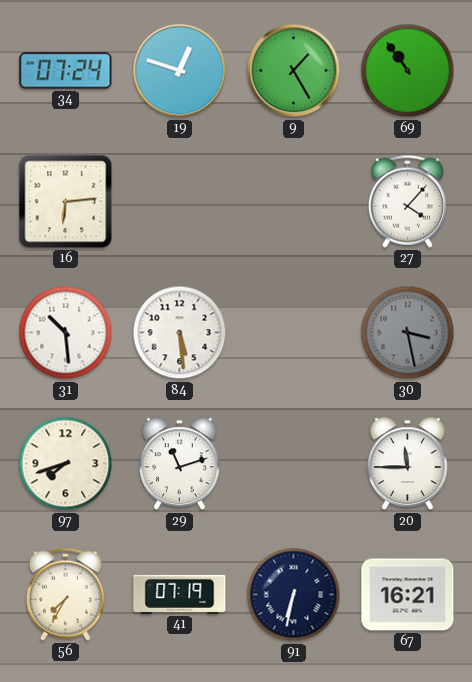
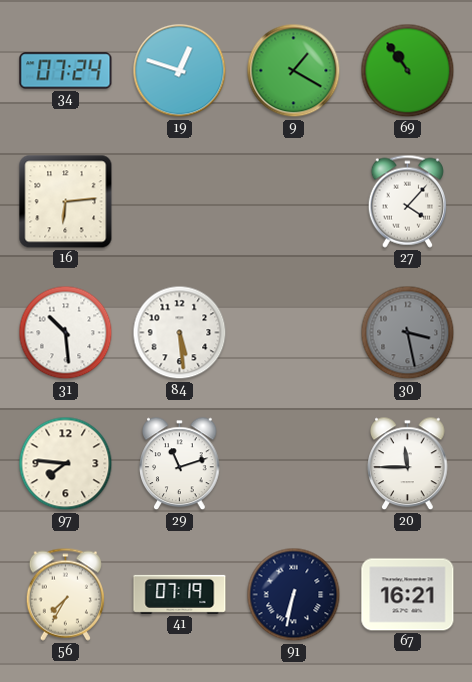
9: 1:25 -> 1:20
97: 7:42 -> 7:46
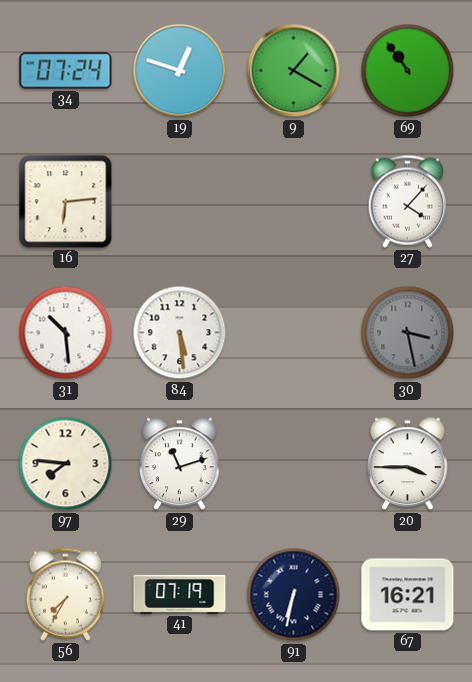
20: 11:45 -> 3:45
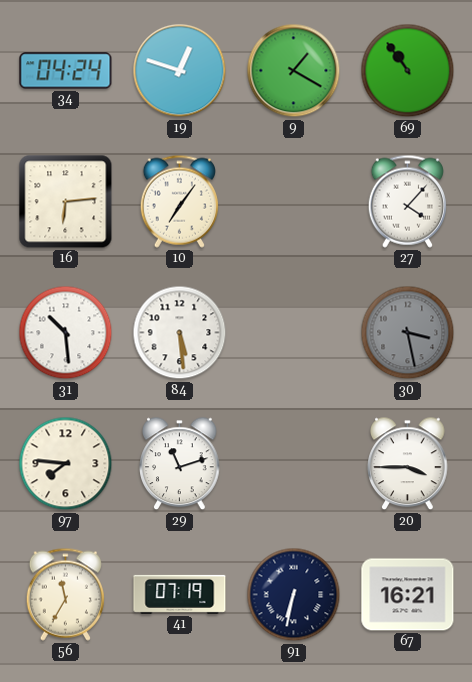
34: 07:24 -> 04:24
10: none -> 7:06
56: 7:35 -> 11:35
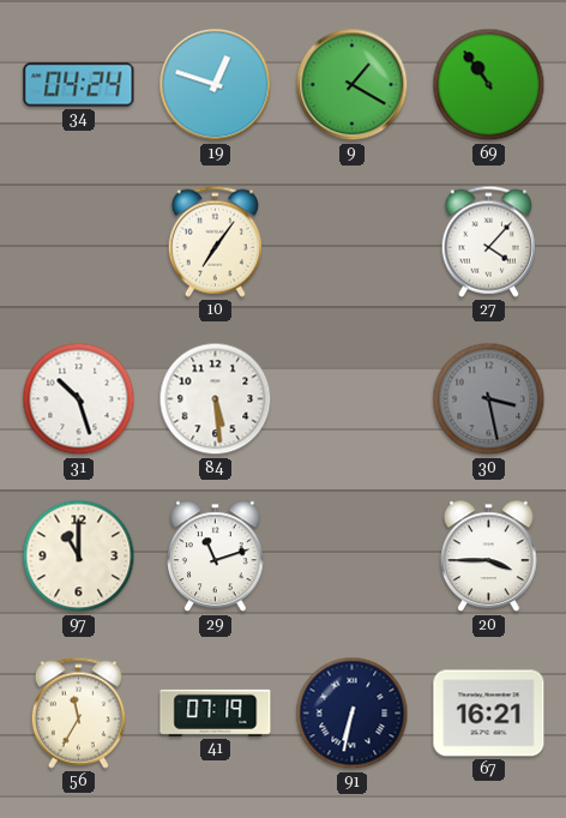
16: 6:14 -> none
31: 10:29 -> 10:27
97: 7:46 -> 11:00
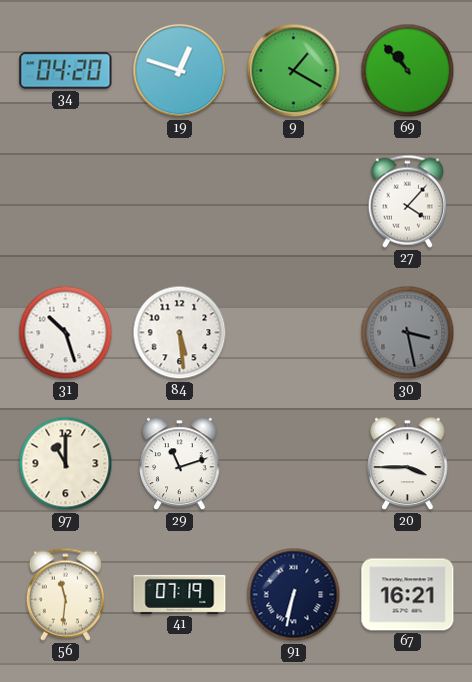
34: 04:24 -> 04:20
69: 10:54 -> 10:53
10: 7:06 -> none
56: 11:35 -> 11:31
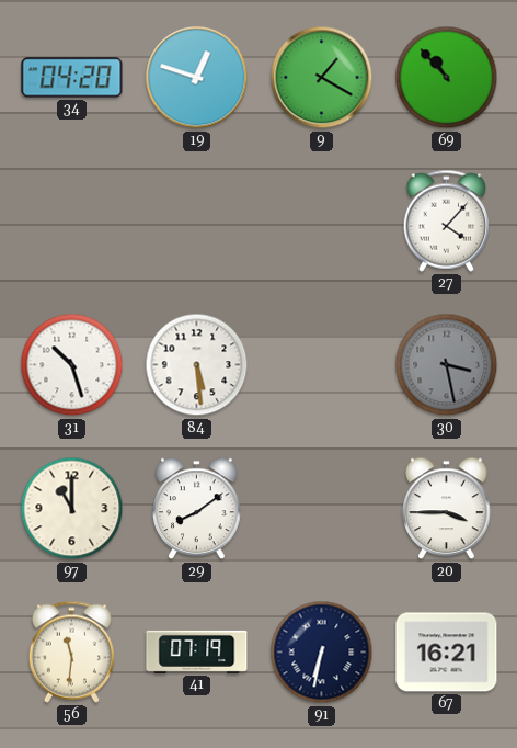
29: 11:12 -> 8:09
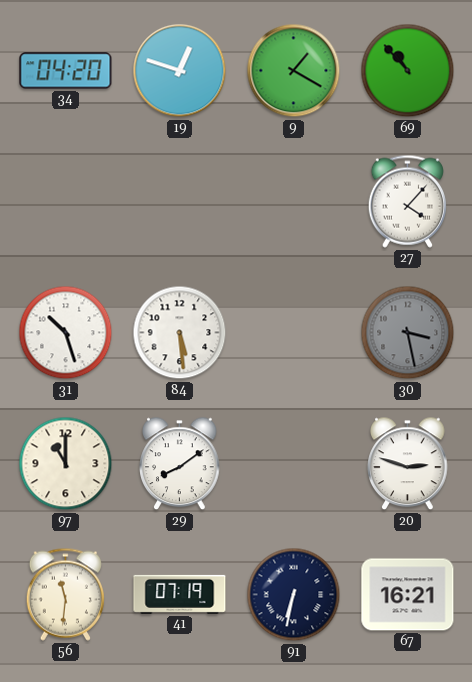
20: 3:45 -> 2:48
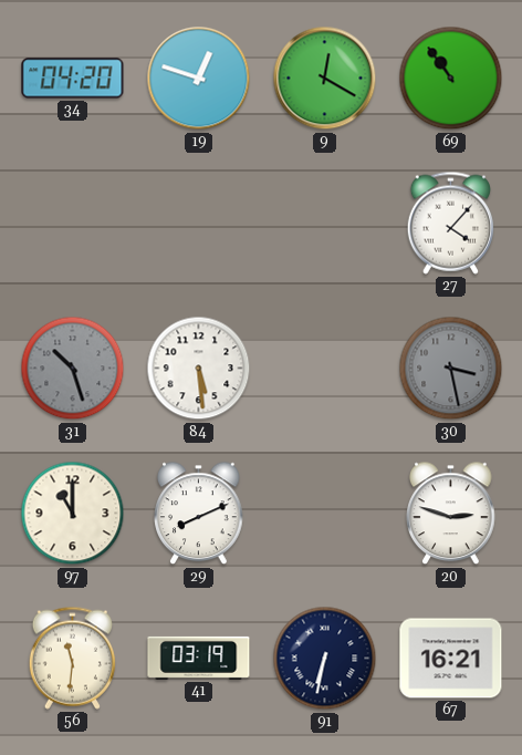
9: 1:20 -> 12:20
69: 10:53 -> 10:54
31 dial: white -> grey
29: 8:09 -> 8:11
41: 07:19 -> 03:19
